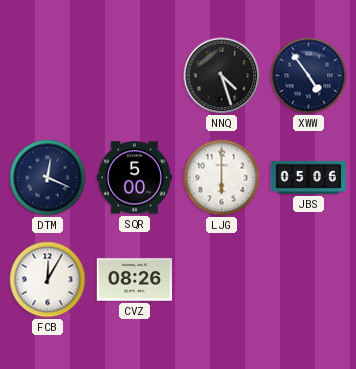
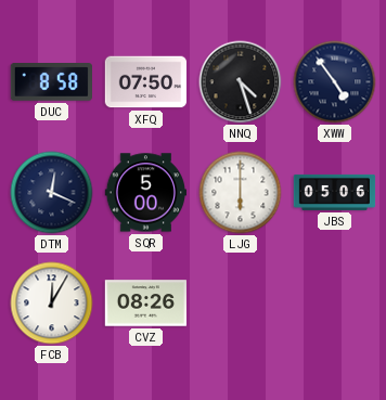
DUC: none -> 8:58
XFQ: none -> 07:50
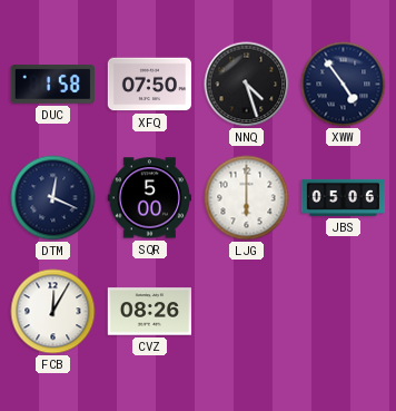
DUC: 8:58 -> 1:58
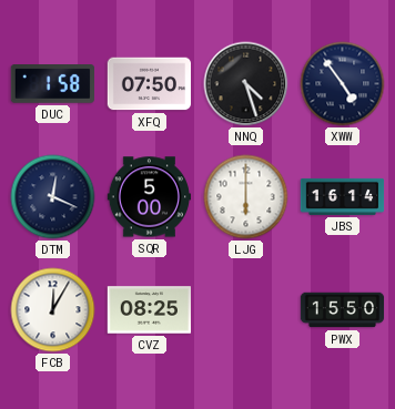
JBS: 05:06 -> 16:14
CVZ: 08:26 -> 08:25
PWX: none -> 15:50
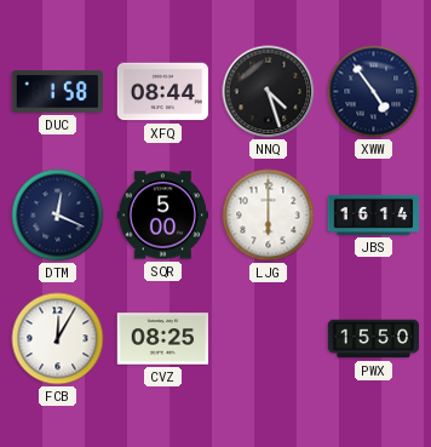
XFQ: 07:50 -> 08:44
